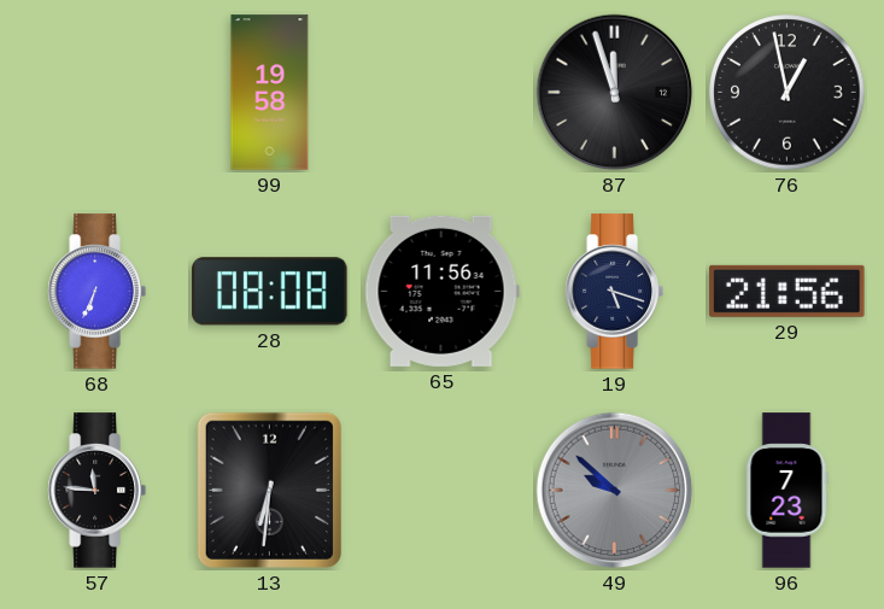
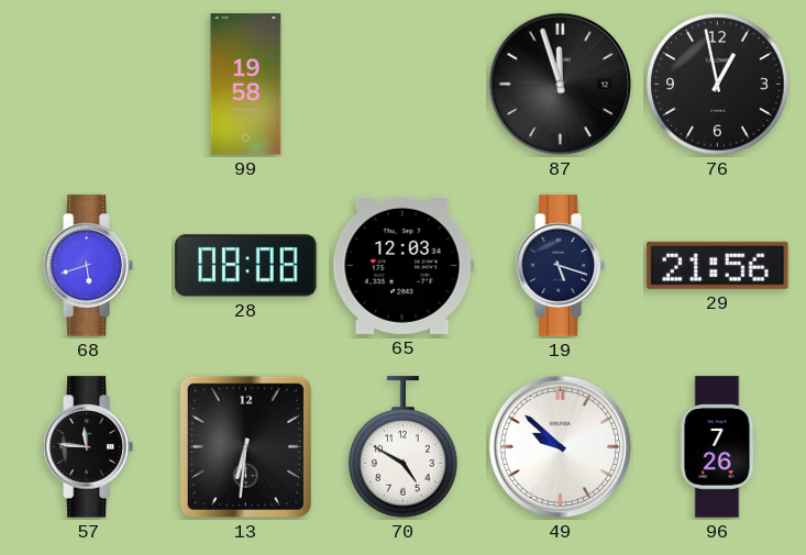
68: 6:34 -> 5:42
65: 11:56 -> 12:03
70: none -> 4:50
49 dial: grey -> white
96: 7:23 -> 7:26
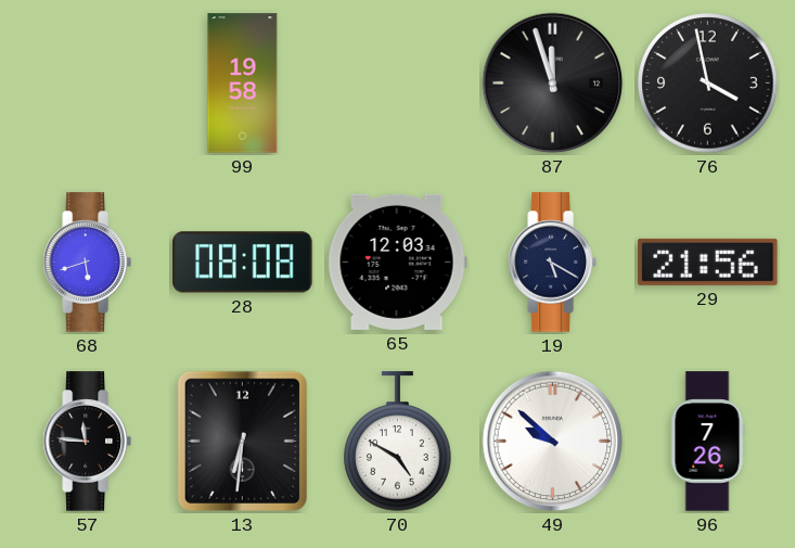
76: 12:58 -> 3:58
19: 5:18 -> 5:20
